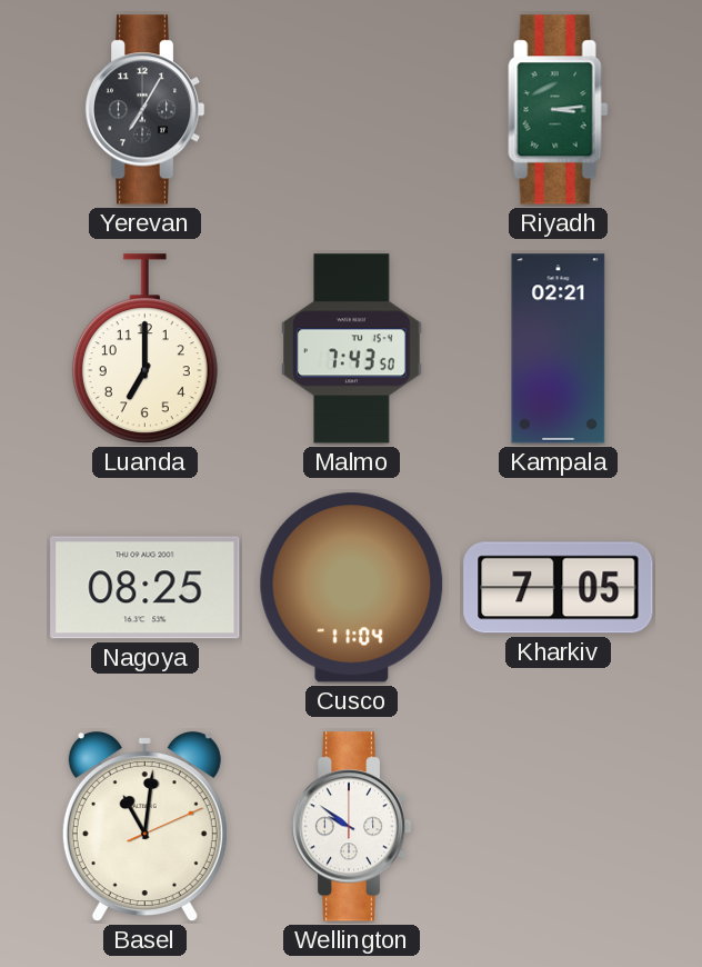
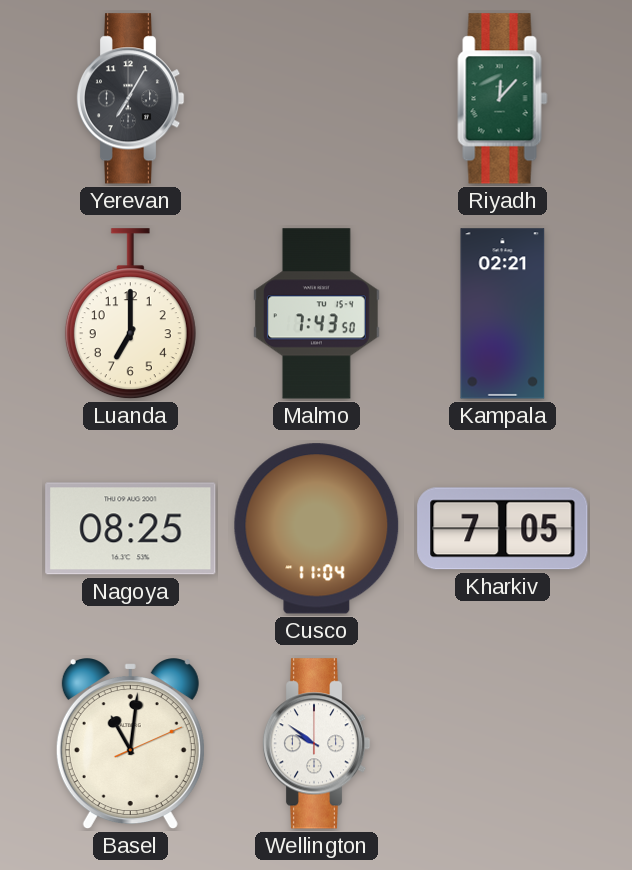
Riyadh: 3:14 -> 12:07
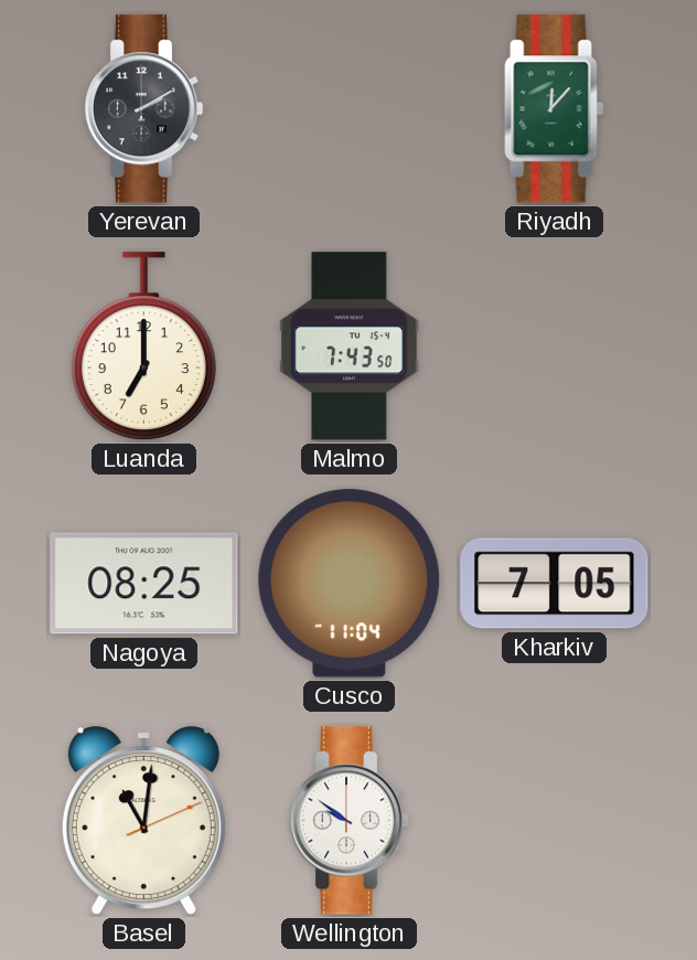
Yerevan: 7:05 -> 2:10
Kampala: 02:21 -> none
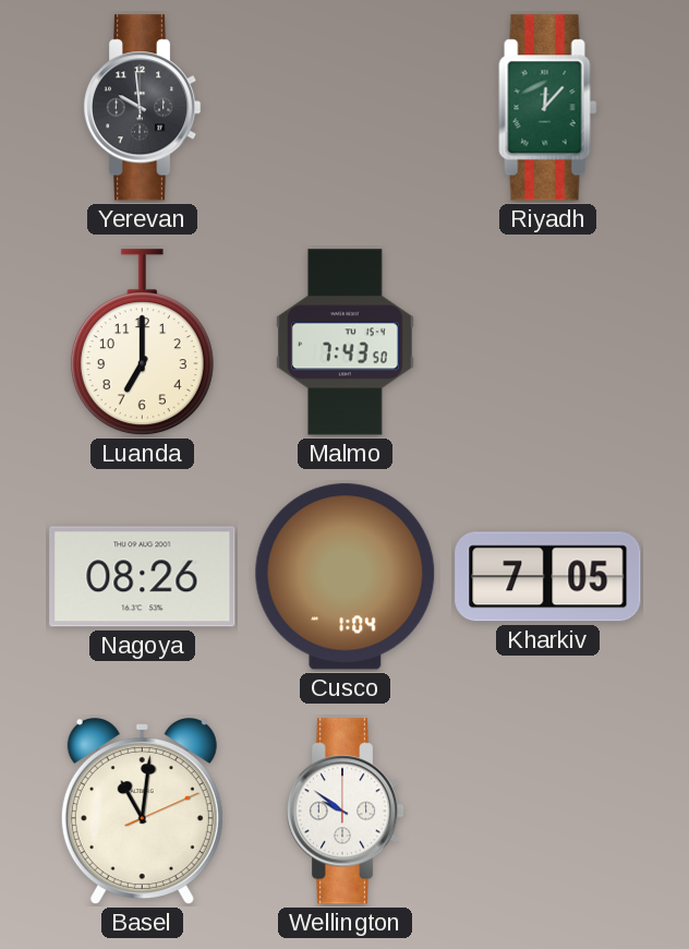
Yerevan: 2:10 -> 9:59
Nagoya: 08:25 -> 08:26
Cusco: 11:04 -> 1:04
